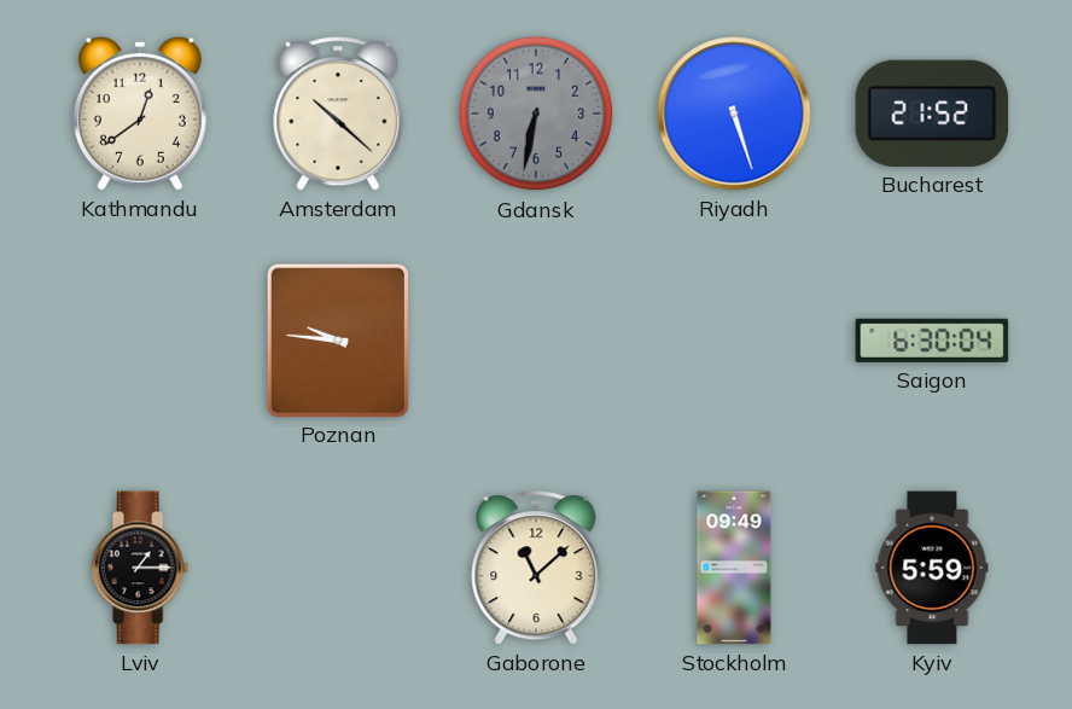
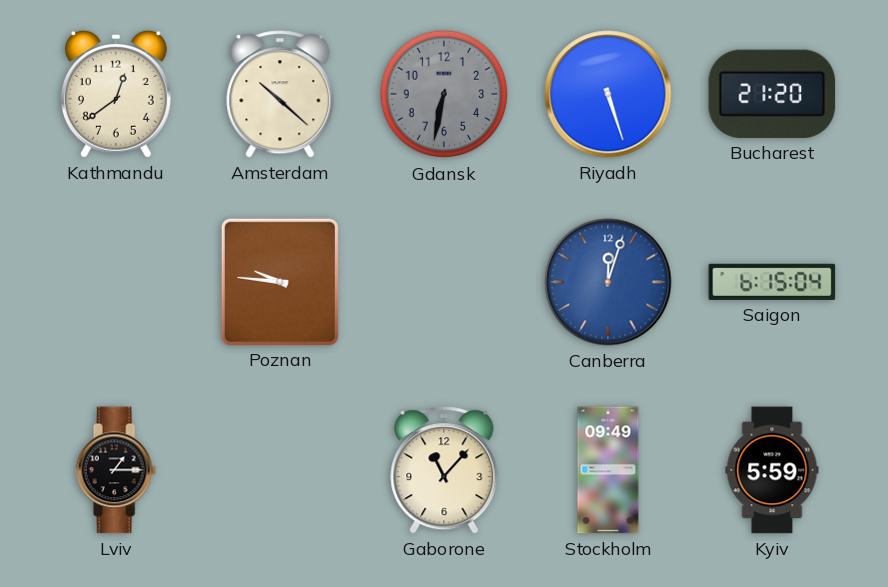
Bucharest: 21:52 -> 21:20
Canberra: none -> 12:03
Saigon: 6:30 -> 6:15
Gaborone: 11:08 -> 11:07
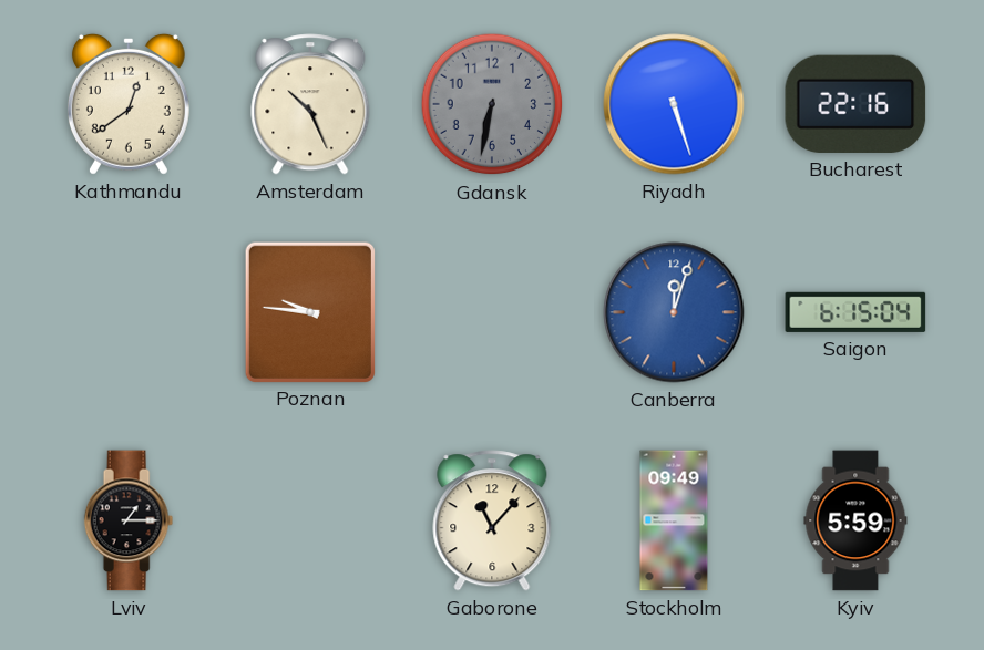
Amsterdam: 10:22 -> 10:26
Bucharest: 21:20 -> 22:16
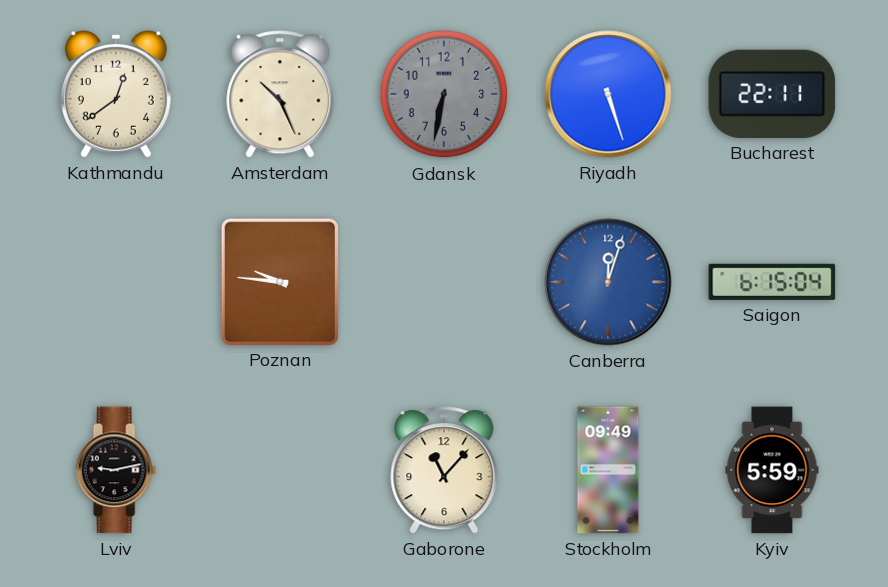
Bucharest: 22:16 -> 22:11
Lviv: 1:15 -> 9:13
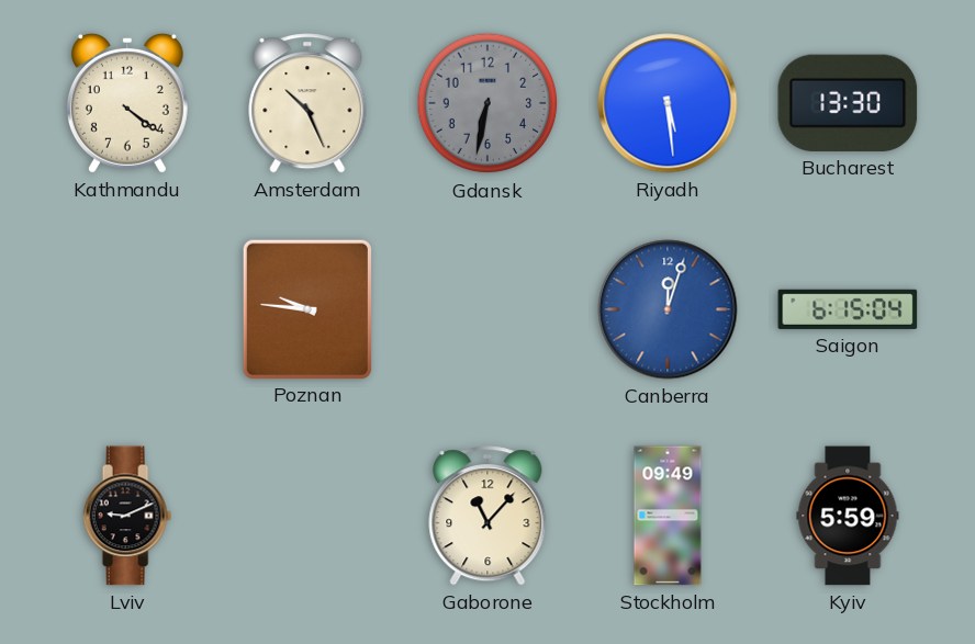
Kathmandu: 12:39 -> 4:21
Riyadh: 5:27 -> 5:29
Bucharest: 22:11 -> 13:30
Lviv: 9:13 -> 9:11
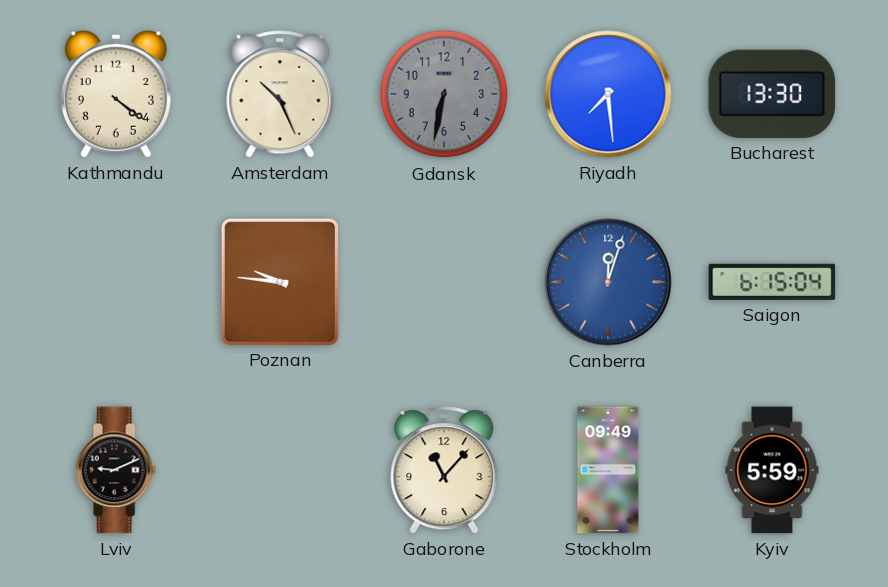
Riyadh: 5:29 -> 7:29
